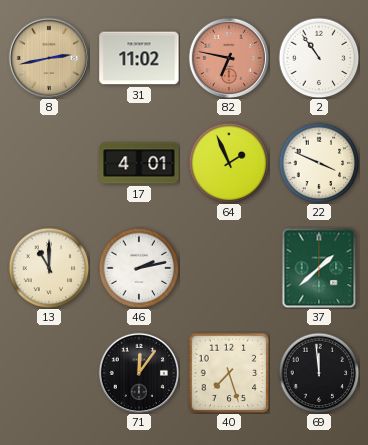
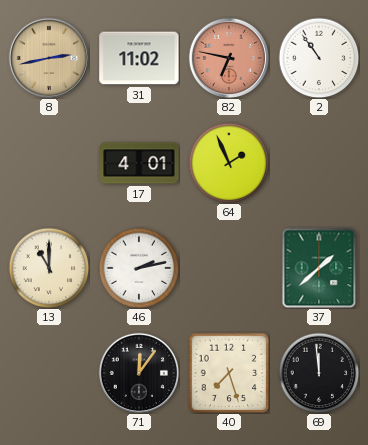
22: 3:49 -> none
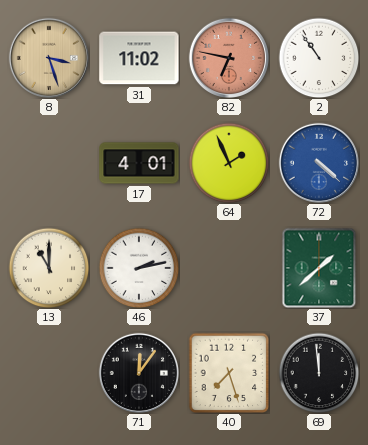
8: 2:43 -> 3:27
72: none -> 4:22
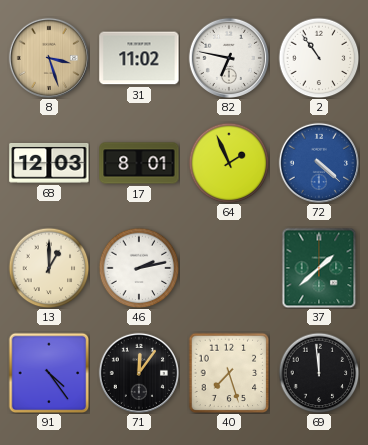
82 dial: salmon -> white
68: none -> 12:03
17: 4:01 -> 8:01
13: 11:00 -> 1:00
91: none -> 4:24
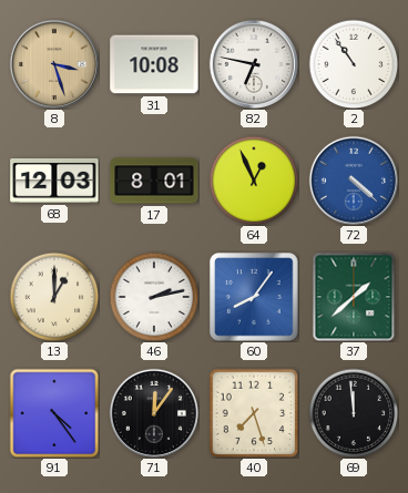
31: 11:02 -> 10:08
64: 1:56 -> 12:56
60: none -> 8:06
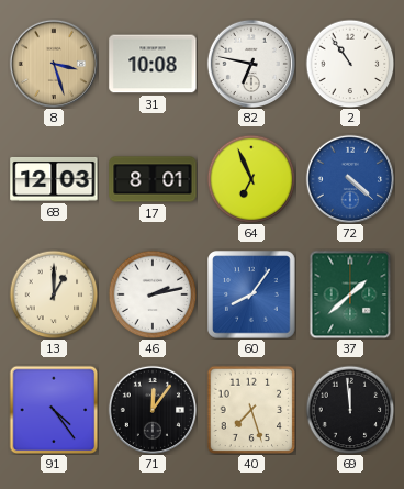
64: 12:56 -> 6:56
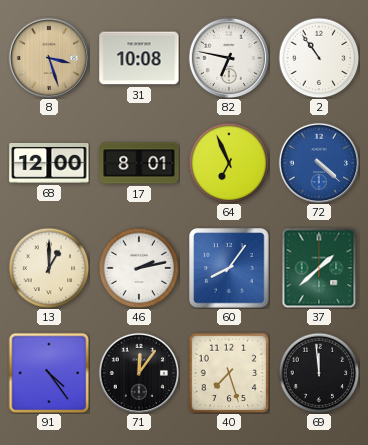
68: 12:03 -> 12:00
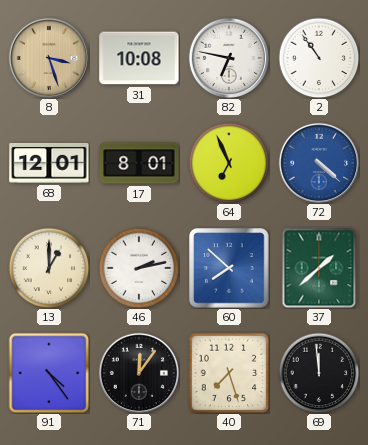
68: 12:00 -> 12:01
60: 8:06 -> 7:52
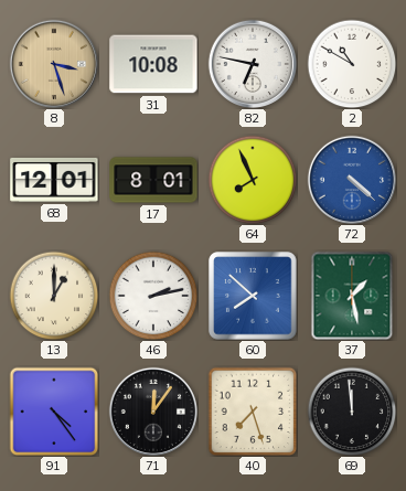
2: 10:54 -> 10:50
64: 6:56 -> 7:56
37: 1:38 -> 1:28
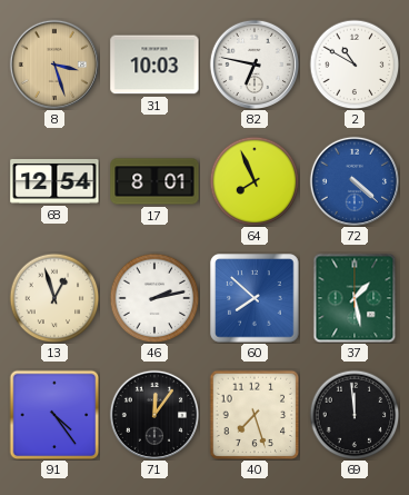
31: 10:08 -> 10:03
68: 12:01 -> 12:54
13: 1:00 -> 12:57
